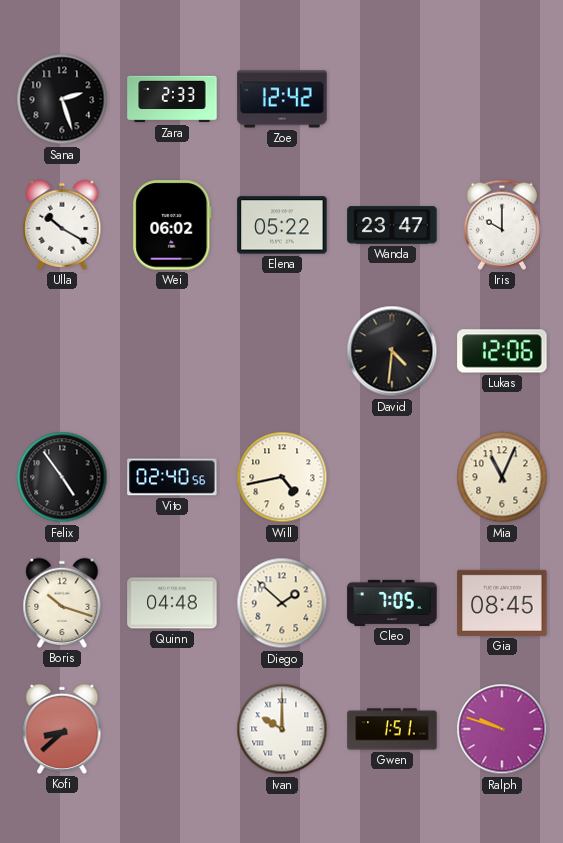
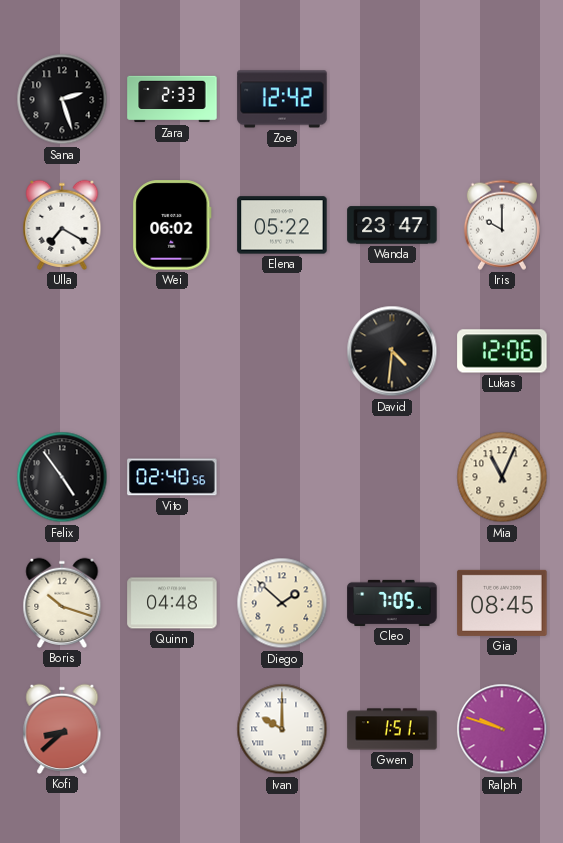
Ulla: 10:20 -> 7:20
Will: 4:43 -> none
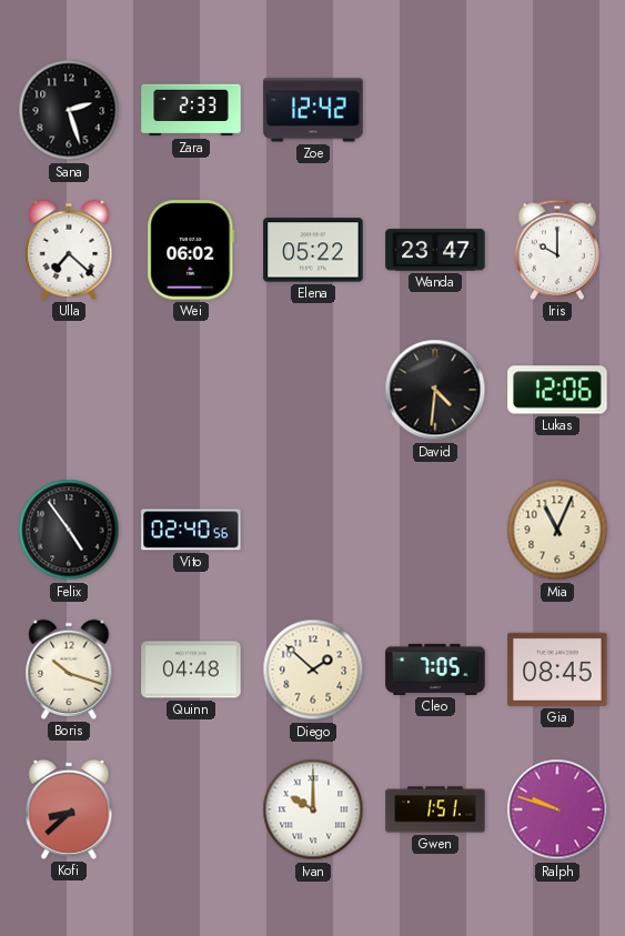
Ulla: 7:20 -> 7:22
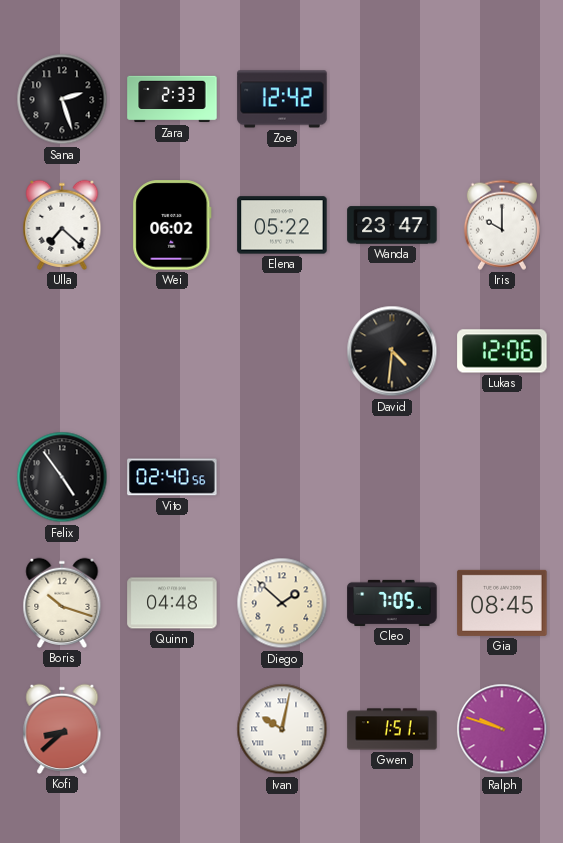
Mia: 11:04 -> none
Ivan: 10:00 -> 10:02
